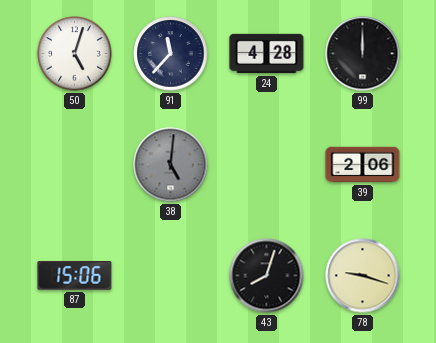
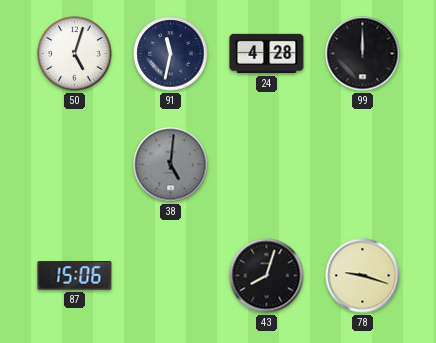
91: 11:37 -> 11:32
39: 2:06 -> none
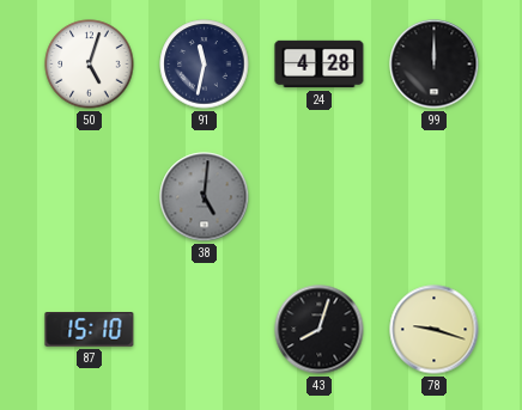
87: 15:06 -> 15:10
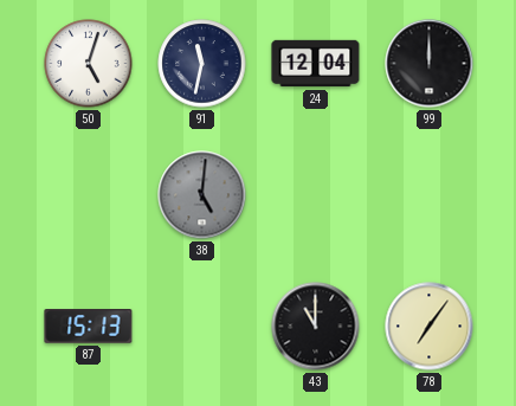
24: 4:28 -> 12:04
87: 15:10 -> 15:13
43: 8:03 -> 11:00
78: 9:18 -> 7:06
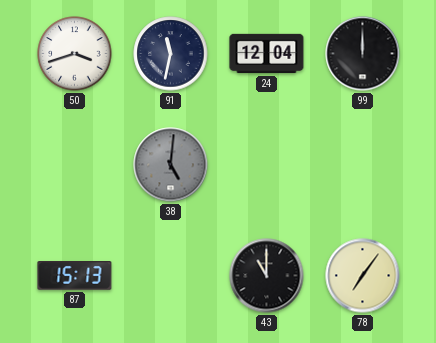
50: 5:03 -> 3:42
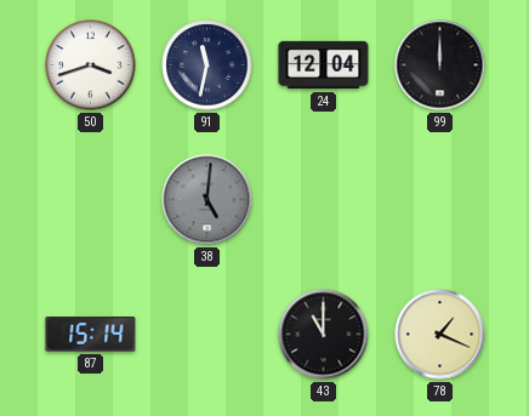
87: 15:13 -> 15:14
78: 7:06 -> 1:19
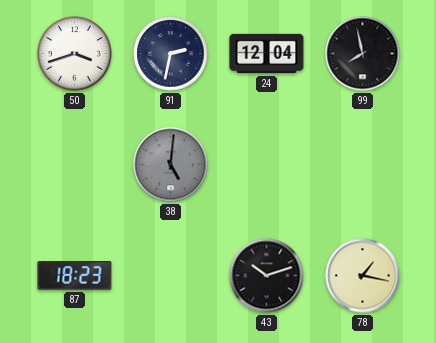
91: 11:32 -> 2:32
99: 12:00 -> 7:58
87: 15:14 -> 18:23
43: 11:00 -> 10:12
78: 1:19 -> 1:17
